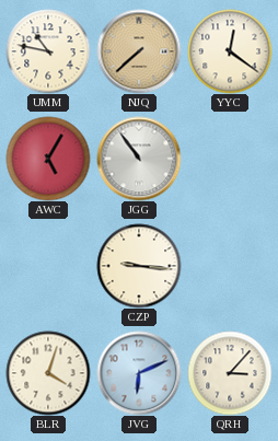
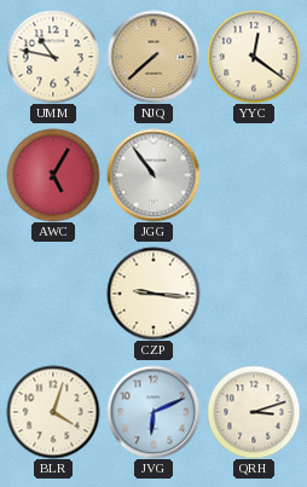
QRH: 3:07 -> 3:12
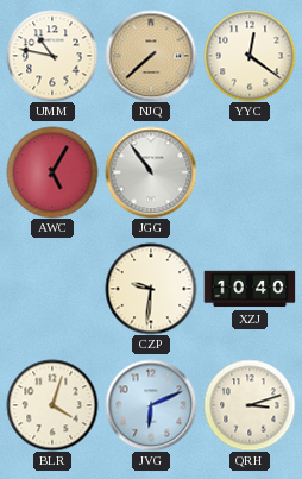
CZP: 9:16 -> 9:31
XZJ: none -> 10:40
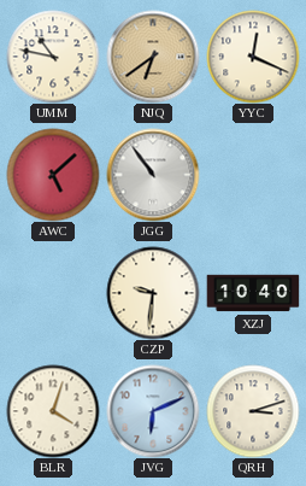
NJQ: 7:38 -> 6:39
YYC: 12:21 -> 12:19
AWC: 5:05 -> 5:08
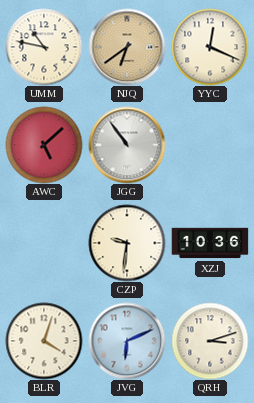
XZJ: 10:40 -> 10:36
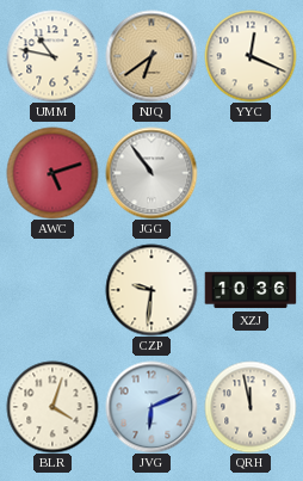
AWC: 5:08 -> 5:12
QRH: 3:12 -> 11:58
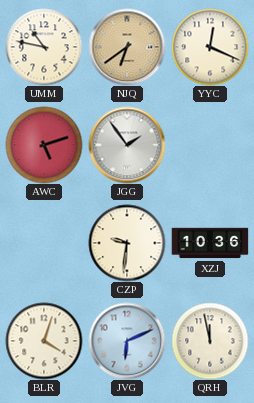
JGG: 10:54 -> 1:54
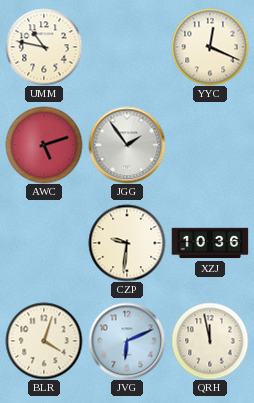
NJQ: 6:39 -> none
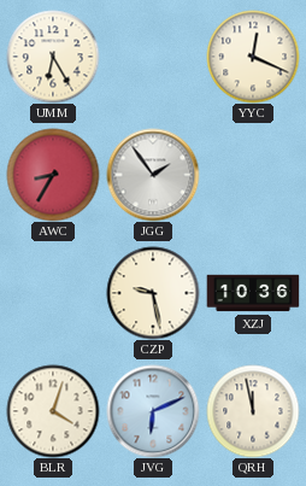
UMM: 10:47 -> 6:25
AWC: 5:12 -> 8:35
CZP: 9:31 -> 9:28
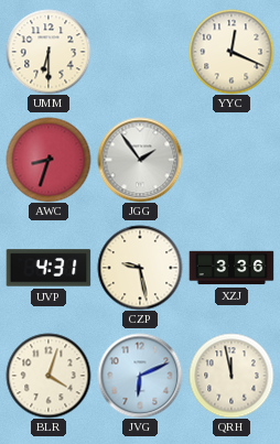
UMM: 6:25 -> 6:30
AWC: 8:35 -> 8:33
UVP: none -> 4:31
XZJ: 10:36 -> 3:36
